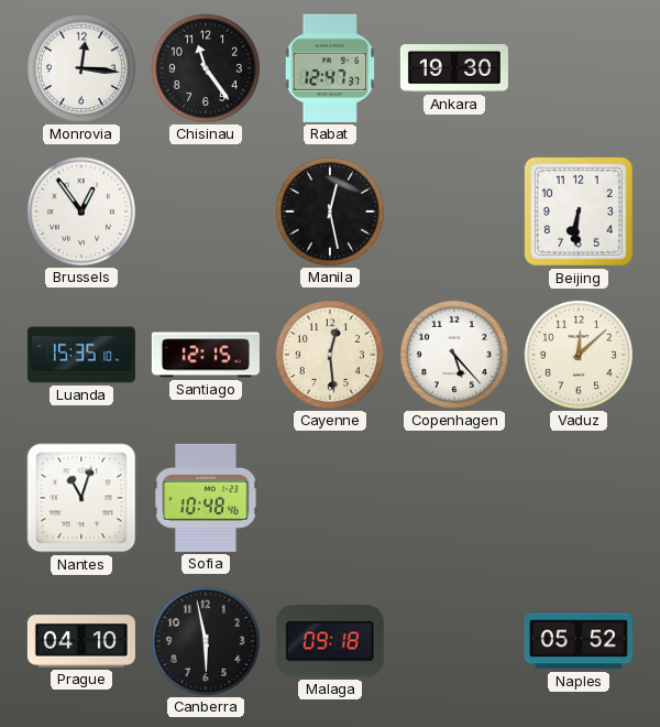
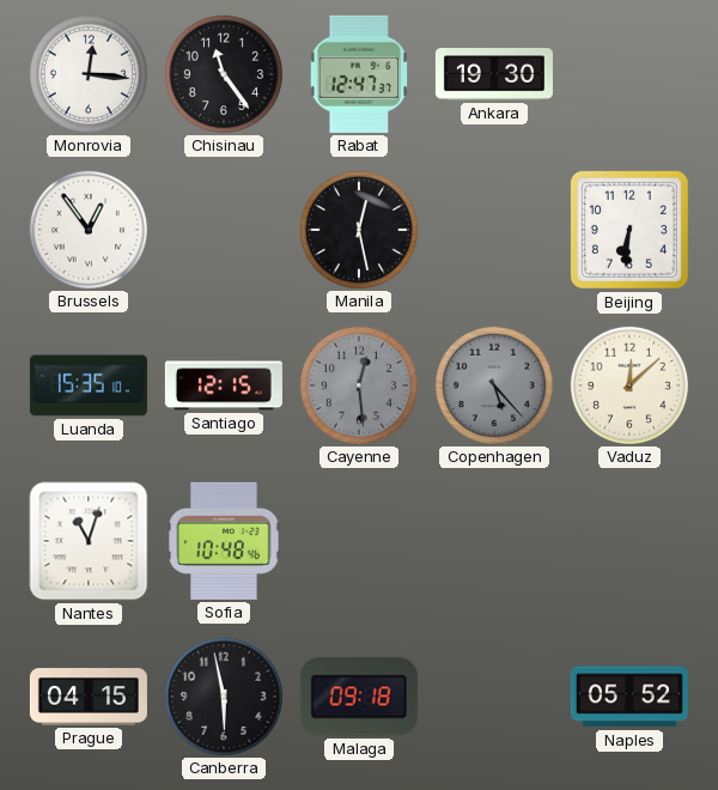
Cayenne dial: cream -> grey
Copenhagen dial: white -> grey
Prague: 04:10 -> 04:15
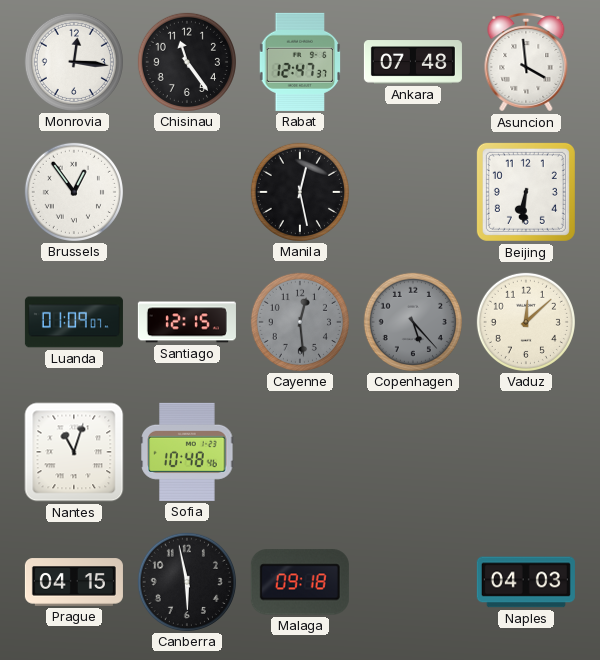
Ankara: 19:30 -> 07:48
Asuncion: none -> 3:59
Luanda: 15:35 -> 01:09
Naples: 05:52 -> 04:03
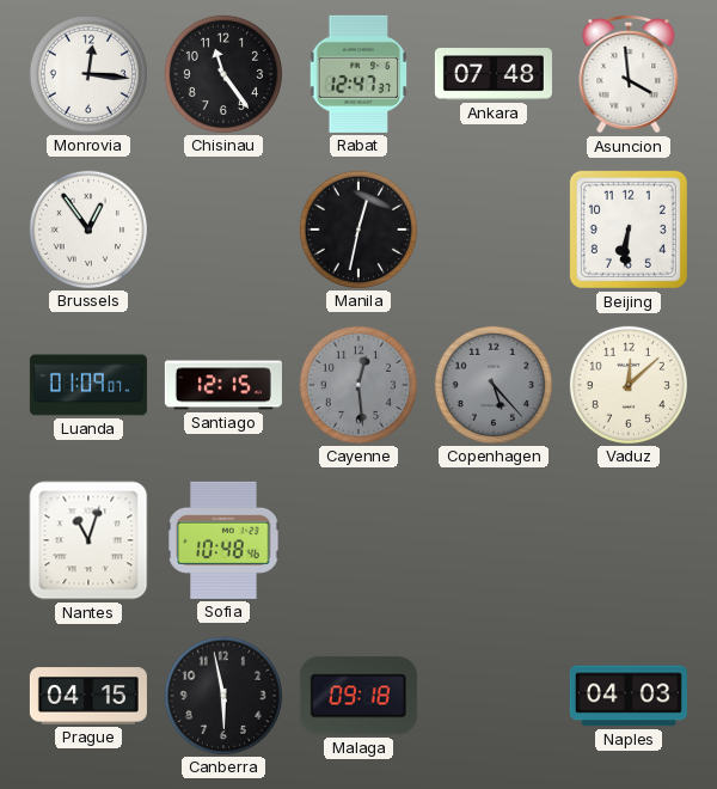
Manila: 12:28 -> 12:32
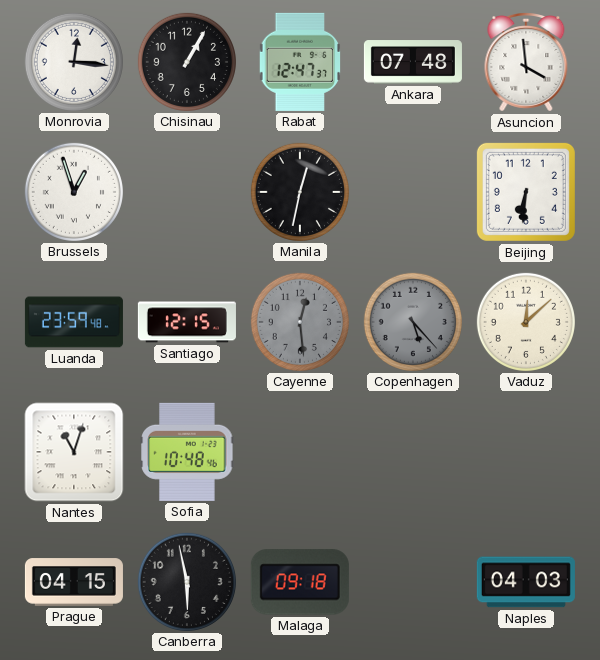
Chisinau: 11:24 -> 1:05
Brussels: 12:54 -> 12:57
Luanda: 01:09 -> 23:59
